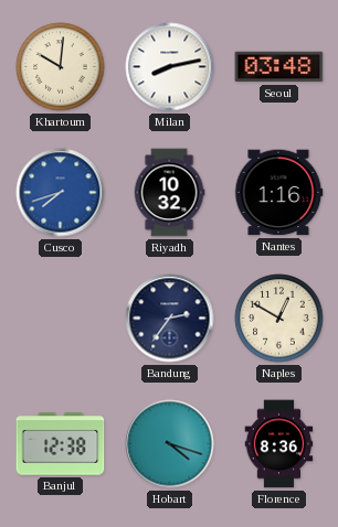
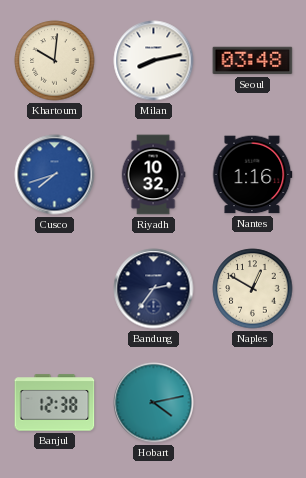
Hobart: 4:18 -> 4:13
Florence: 8:36 -> none
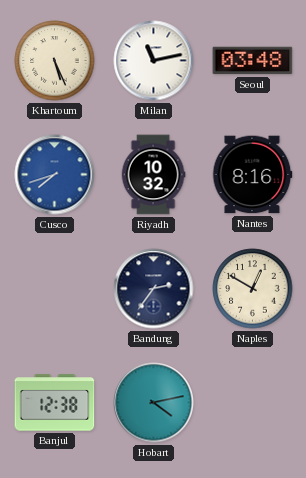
Khartoum: 10:01 -> 5:26
Milan: 8:13 -> 11:13
Nantes: 1:16 -> 8:16
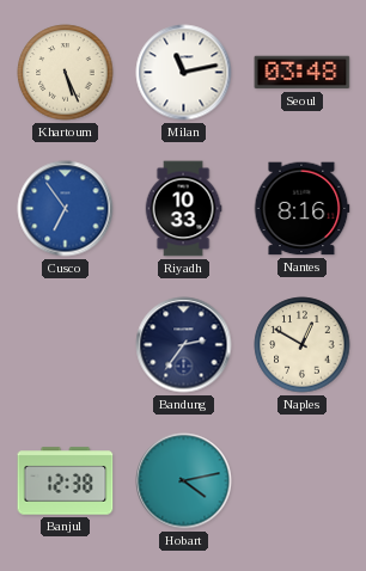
Cusco: 7:42 -> 6:54
Riyadh: 10:32 -> 10:33
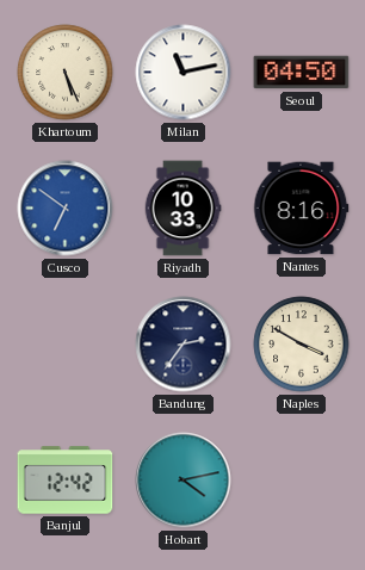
Seoul: 03:48 -> 04:50
Cusco: 6:54 -> 6:51
Naples: 12:50 -> 3:50
Banjul: 12:38 -> 12:42
